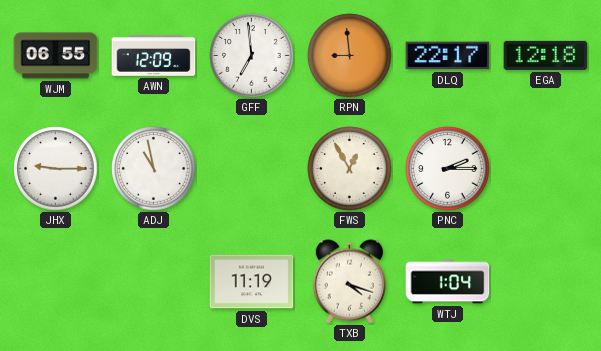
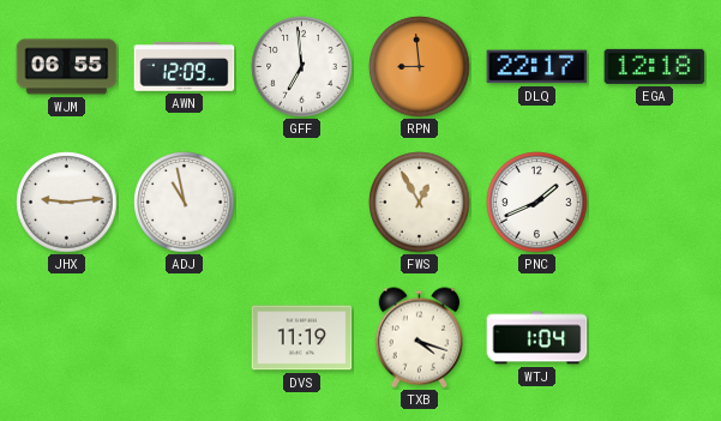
JHX: 9:15 -> 9:14
PNC: 2:15 -> 1:41
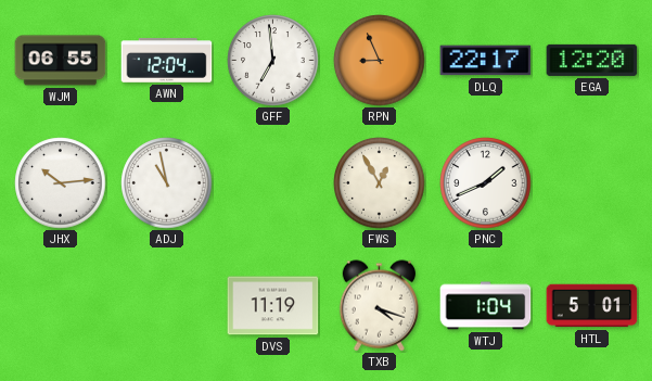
AWN: 12:09 -> 12:04
RPN: 8:59 -> 8:56
EGA: 12:18 -> 12:20
JHX: 9:14 -> 10:14
HTL: none -> 5:01
